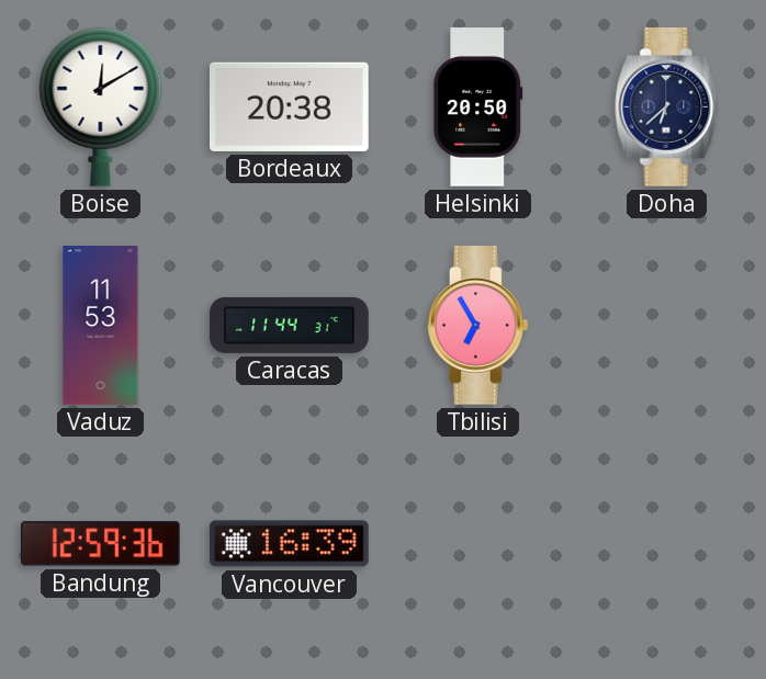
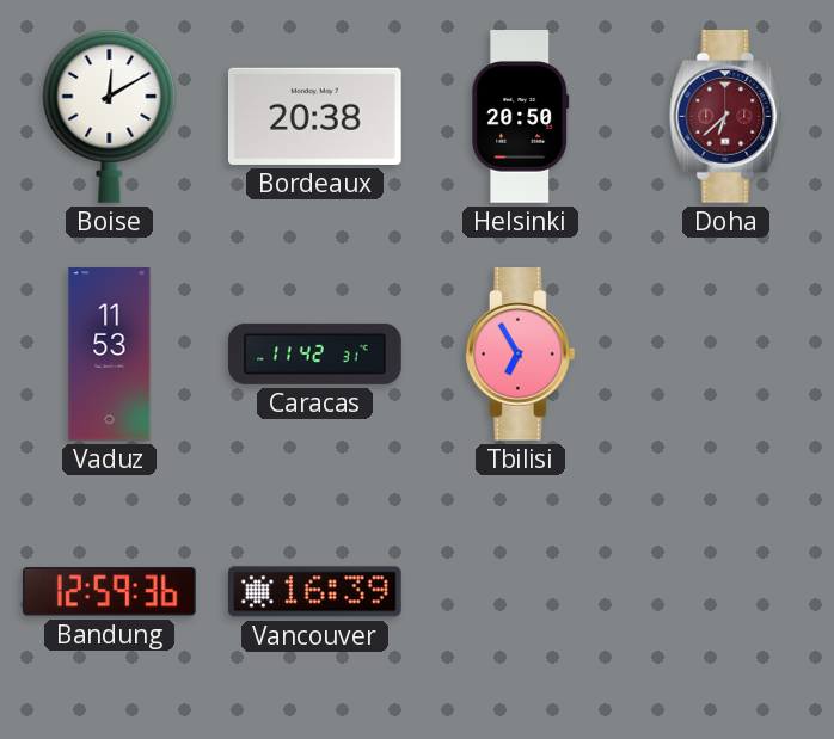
Doha dial: navy -> burgundy
Caracas: 11:44 -> 11:42
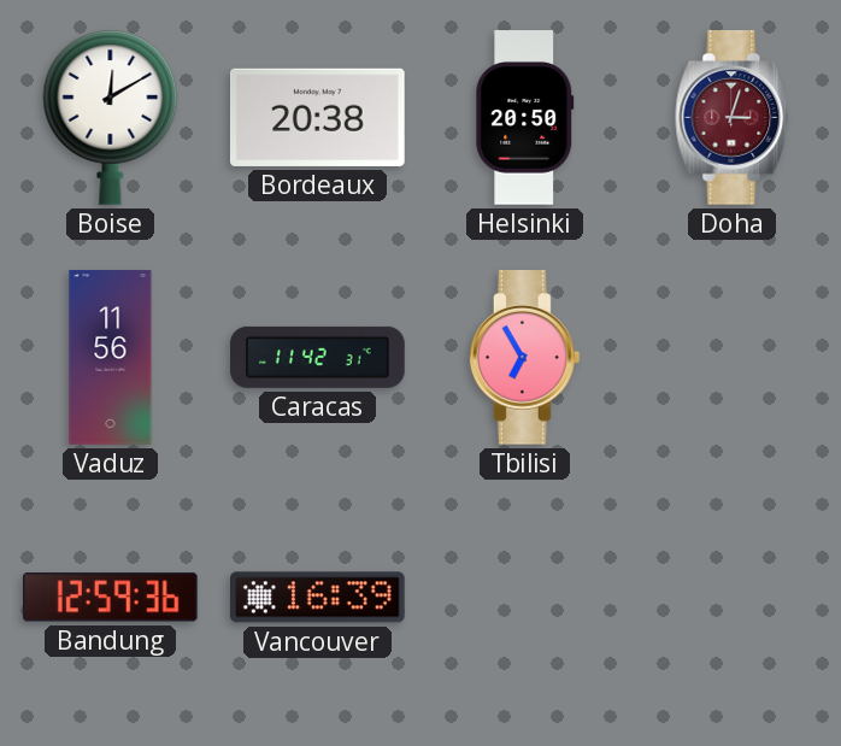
Doha: 6:38 -> 3:03
Vaduz: 11:53 -> 11:56
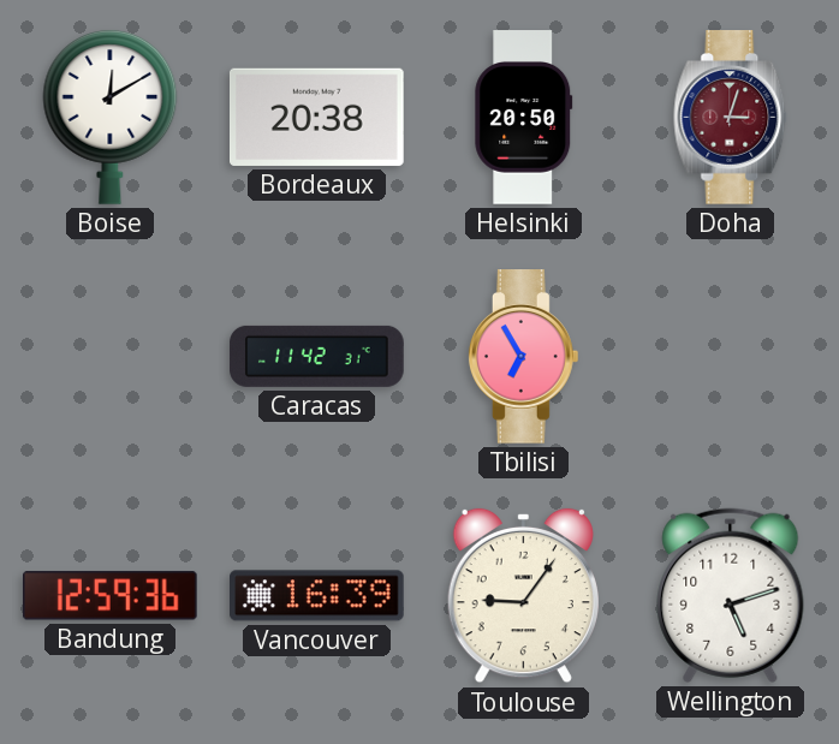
Vaduz: 11:56 -> none
Toulouse: none -> 9:06
Wellington: none -> 5:12
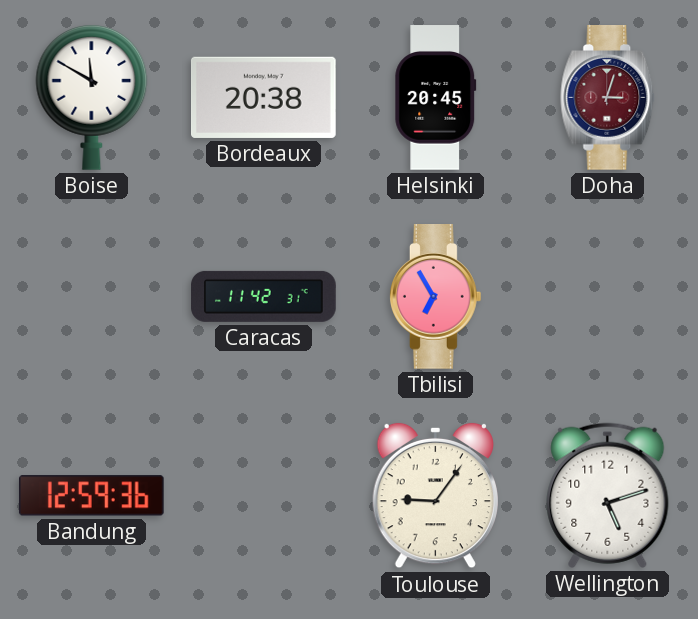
Boise: 12:10 -> 11:50
Helsinki: 20:50 -> 20:45
Vancouver: 16:39 -> none
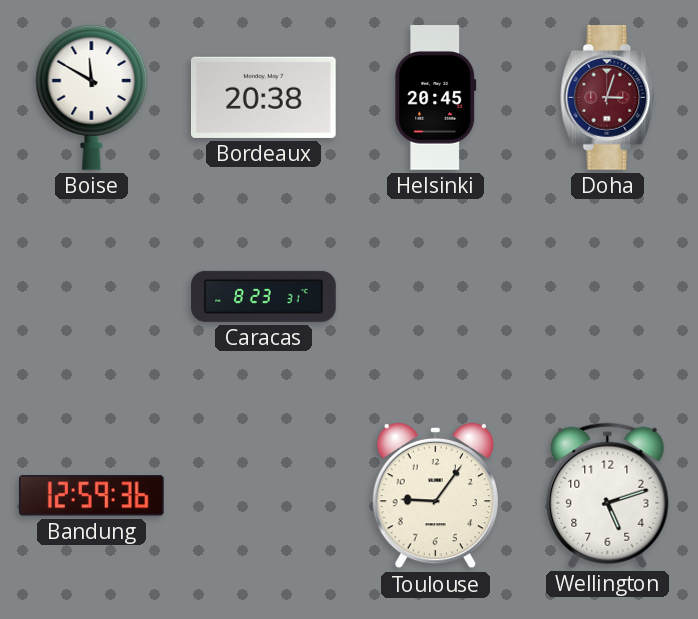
Caracas: 11:42 -> 8:23
Tbilisi: 6:55 -> none
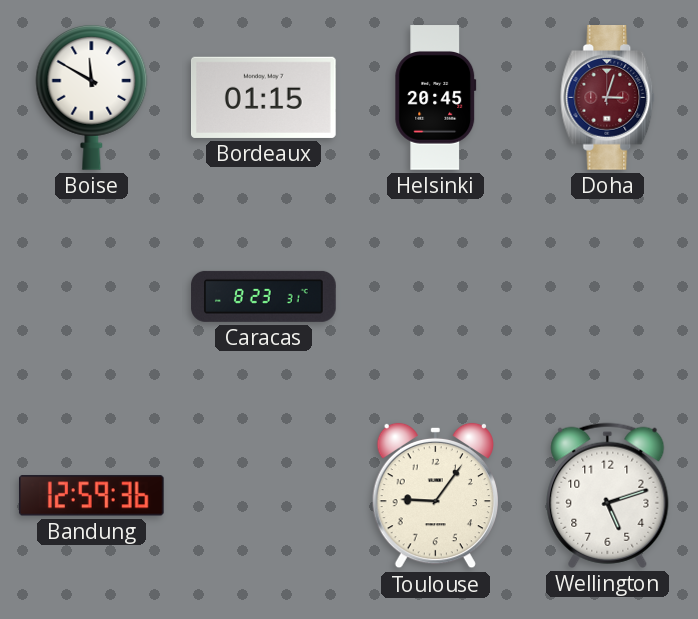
Bordeaux: 20:38 -> 01:15
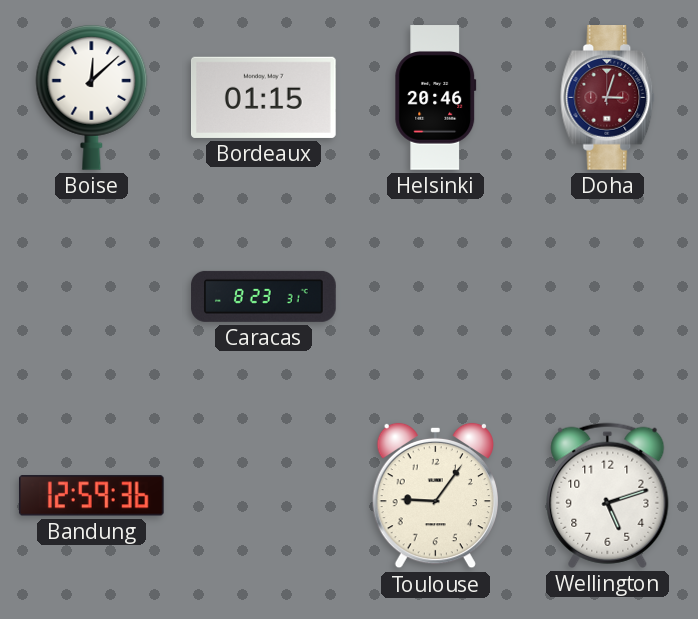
Boise: 11:50 -> 12:08
Helsinki: 20:45 -> 20:46
